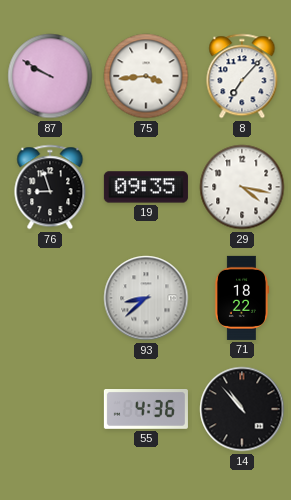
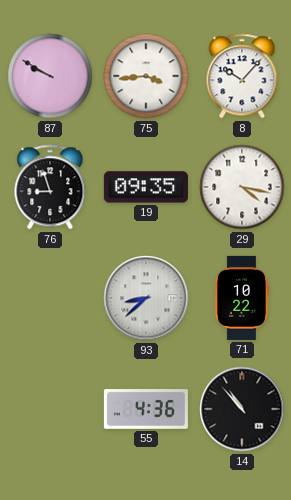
8: 7:07 -> 10:07
71: 18:22 -> 10:22
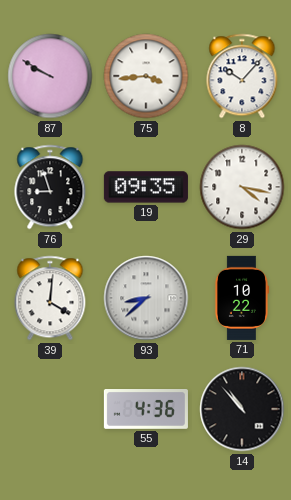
39: none -> 4:01
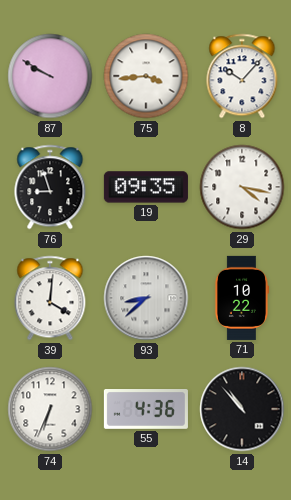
74: none -> 6:34
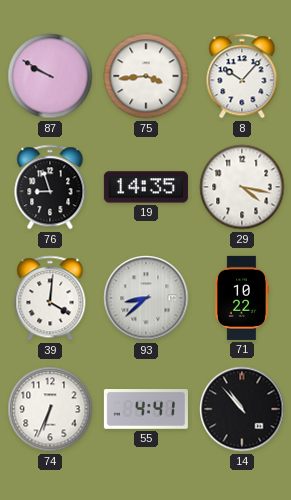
19: 09:35 -> 14:35
55: 4:36 -> 4:41
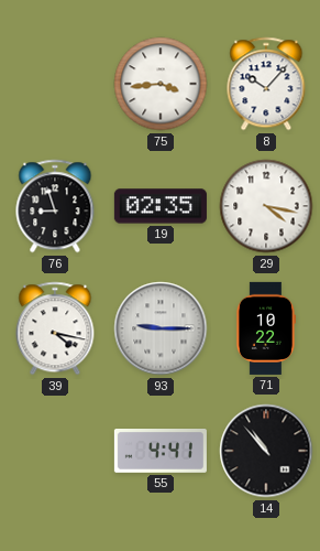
87: 9:50 -> none
19: 14:35 -> 02:35
39: 4:01 -> 4:17
93: 8:38 -> 9:15
74: 6:34 -> none
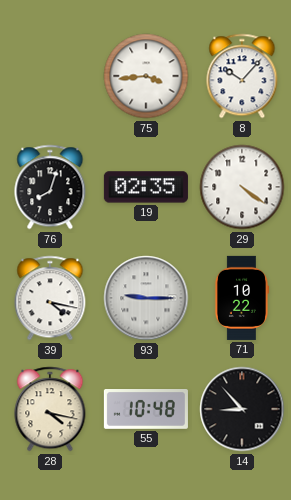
76: 8:57 -> 8:03
29: 4:17 -> 4:21
28: none -> 4:17
55: 4:41 -> 10:48
14: 10:53 -> 8:53
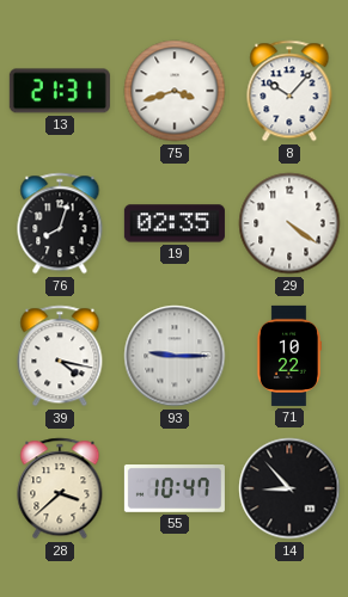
13: none -> 21:31
75: 3:44 -> 3:42
28: 4:17 -> 3:38
55: 10:48 -> 10:47
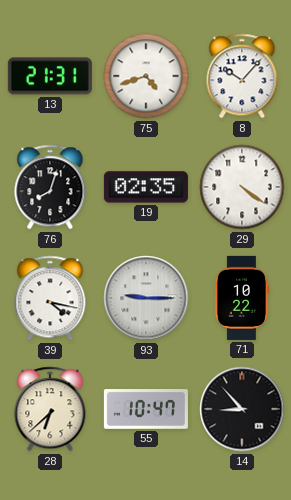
75: 3:42 -> 4:42
28: 3:38 -> 6:38
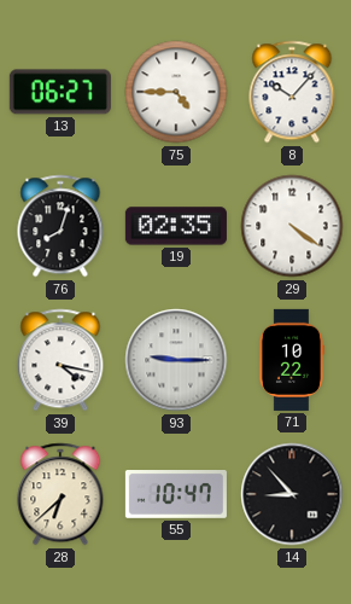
13: 21:31 -> 06:27
75: 4:42 -> 4:45
